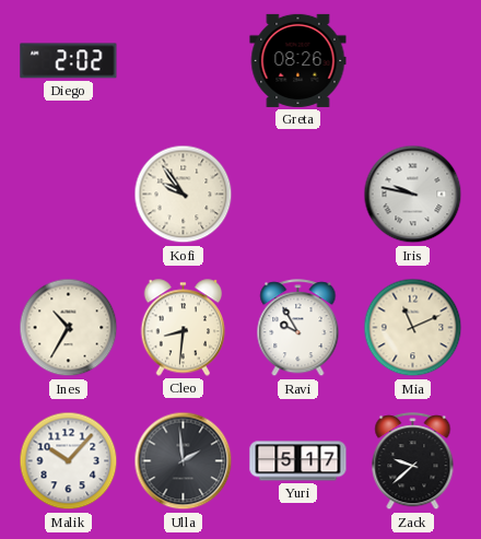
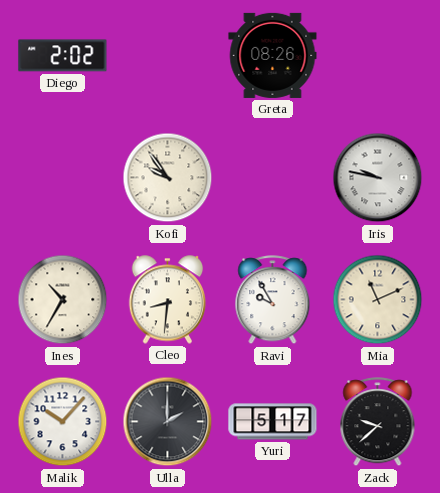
Ulla: 1:59 -> 2:00
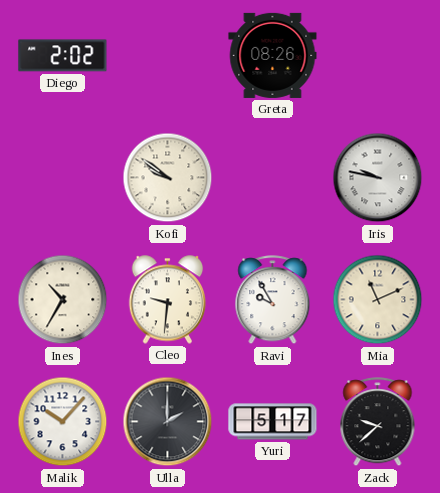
Kofi: 9:54 -> 9:51
Cleo: 8:31 -> 9:31
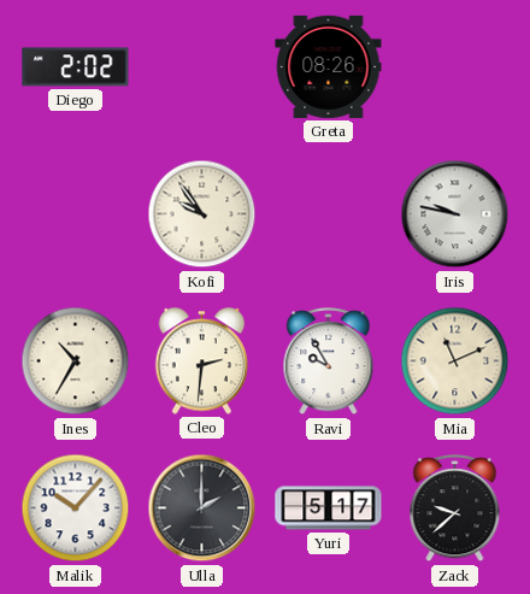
Kofi: 9:51 -> 9:54
Cleo: 9:31 -> 2:31
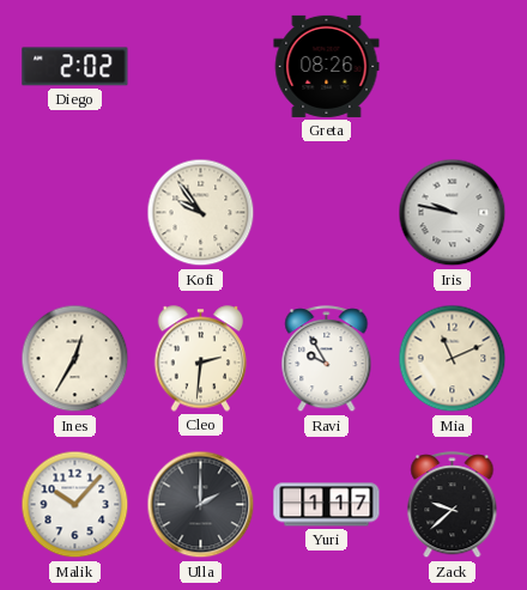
Ines: 10:35 -> 12:35
Yuri: 5:17 -> 1:17
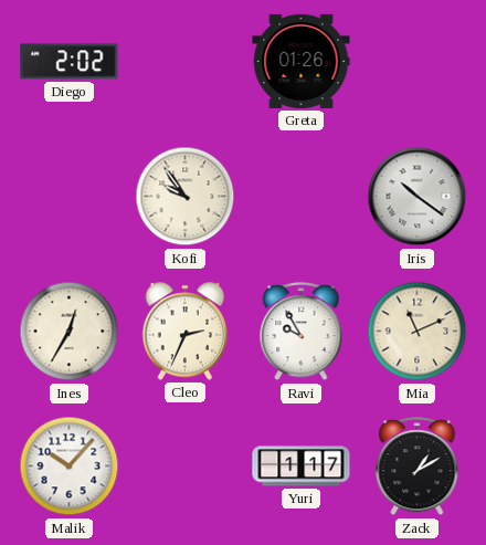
Greta: 08:26 -> 01:26
Iris: 9:47 -> 10:21
Cleo: 2:31 -> 2:34
Ulla: 2:00 -> none
Zack: 9:38 -> 1:10
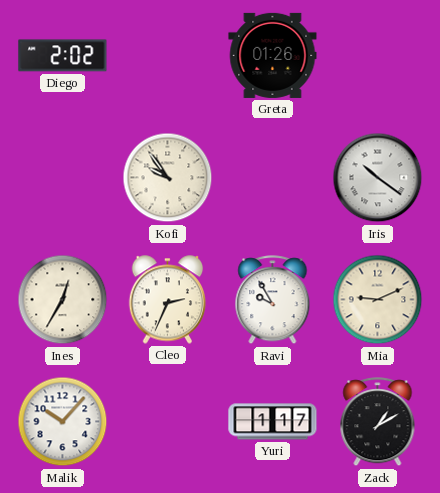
Mia: 11:11 -> 9:11
